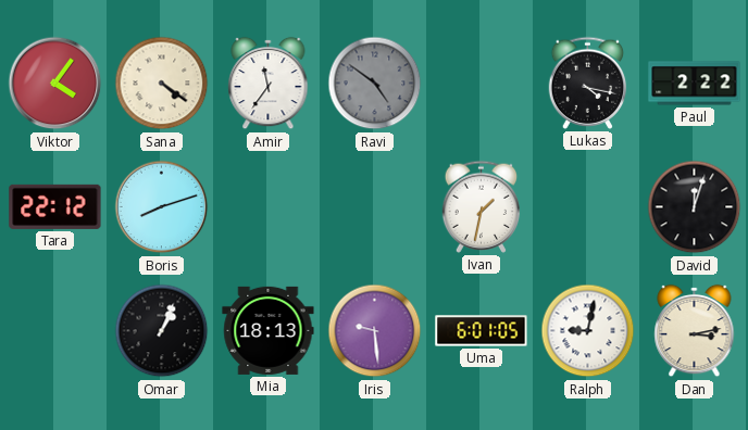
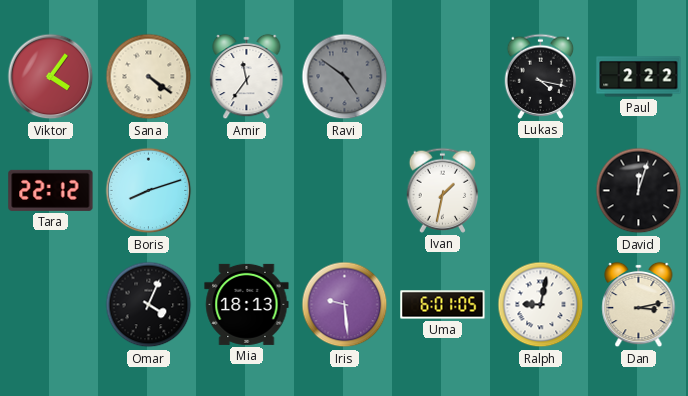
Omar: 1:04 -> 4:04
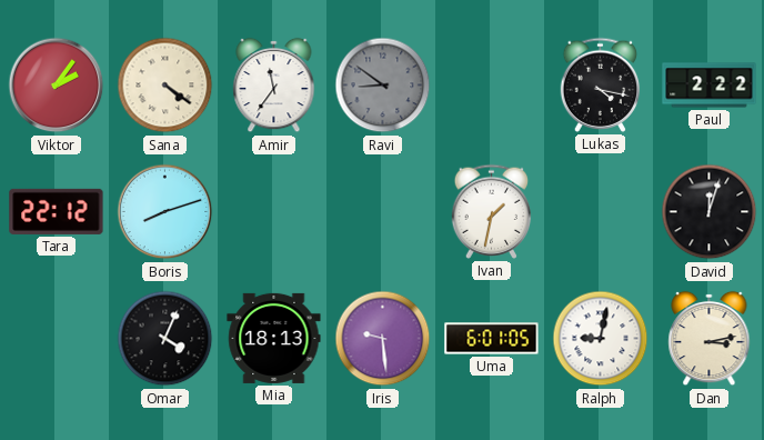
Viktor: 4:06 -> 2:06
Ravi: 4:51 -> 8:51
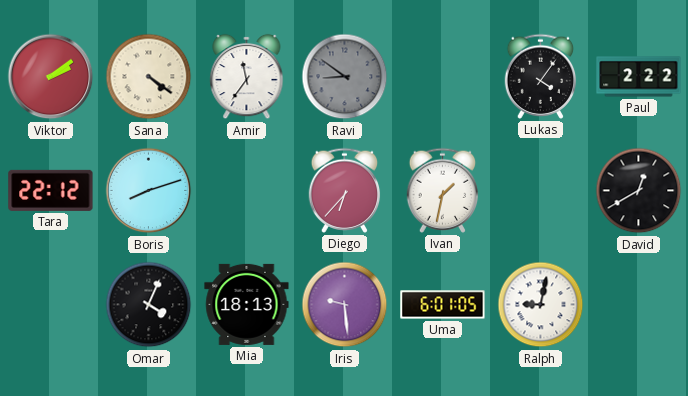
Viktor: 2:06 -> 2:09
Lukas: 4:17 -> 4:06
Diego: none -> 6:37
David: 12:03 -> 12:40
Dan: 3:13 -> none
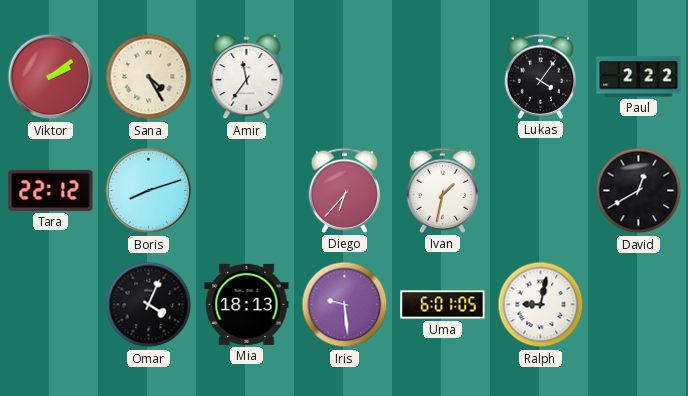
Sana: 4:21 -> 4:25
Ravi: 8:51 -> none
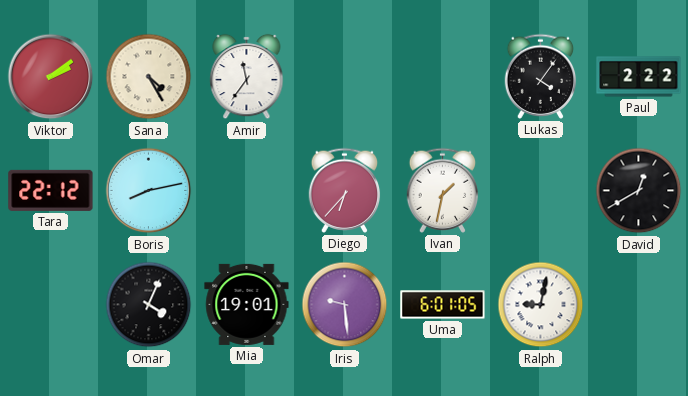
Boris: 8:12 -> 8:13
Mia: 18:13 -> 19:01
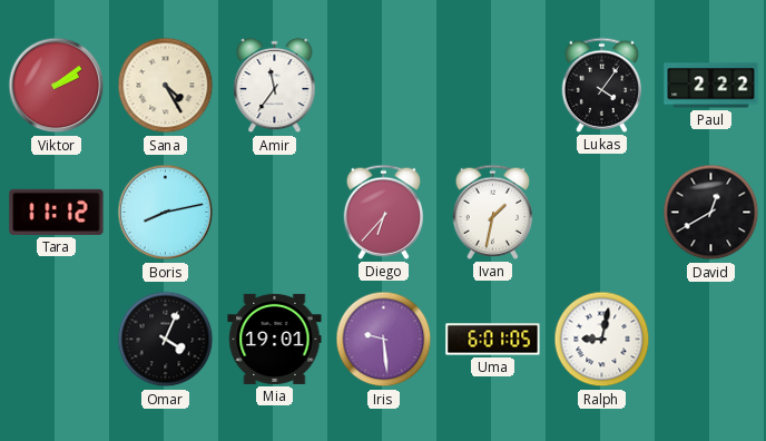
Tara: 22:12 -> 11:12
